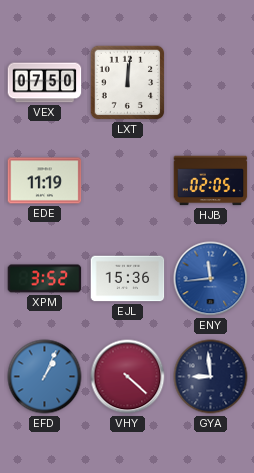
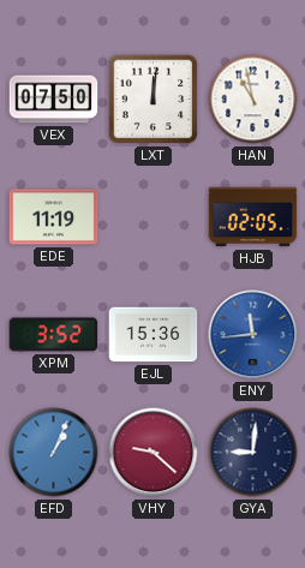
HAN: none -> 10:58
VHY: 4:22 -> 9:22
GYA: 8:59 -> 9:01
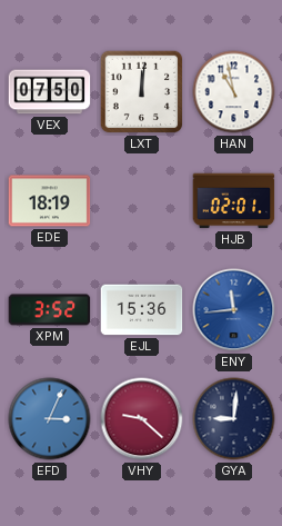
EDE: 11:19 -> 18:19
HJB: 02:05 -> 02:01
EFD: 1:04 -> 3:04
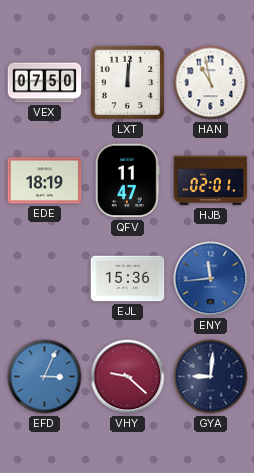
QFV: none -> 11:47
XPM: 3:52 -> none
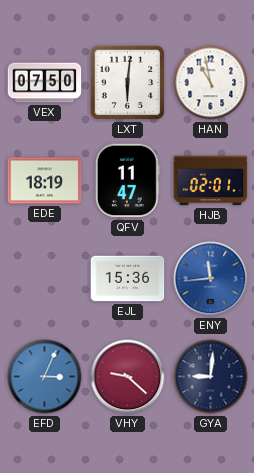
LXT: 12:01 -> 6:01
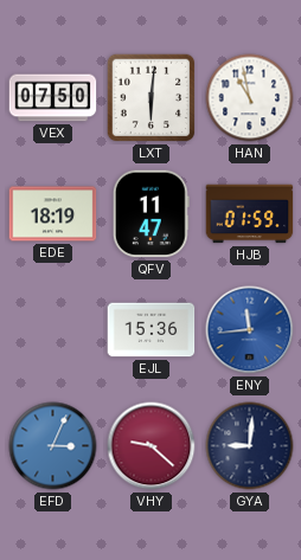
HJB: 02:01 -> 01:59
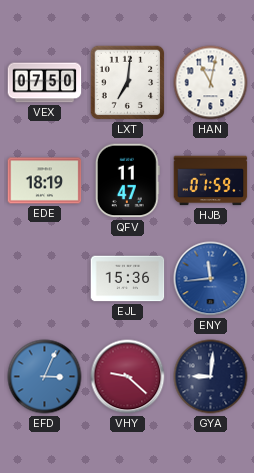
LXT: 6:01 -> 7:01
HAN: 10:58 -> 11:02
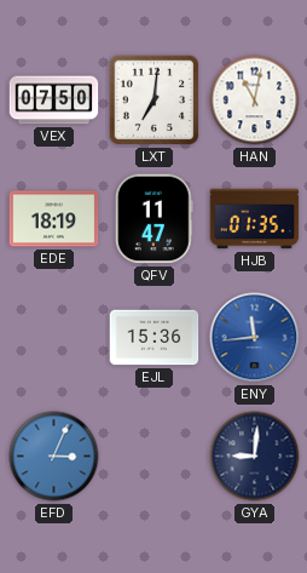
HJB: 01:59 -> 01:35
VHY: 9:22 -> none
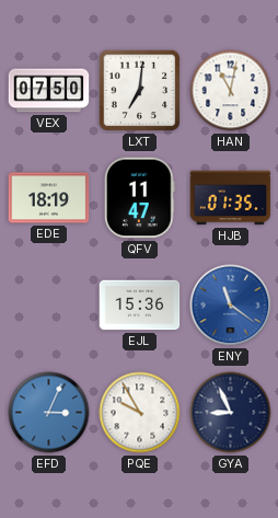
ENY: 11:44 -> 11:21
PQE: none -> 9:55
GYA: 9:01 -> 8:56
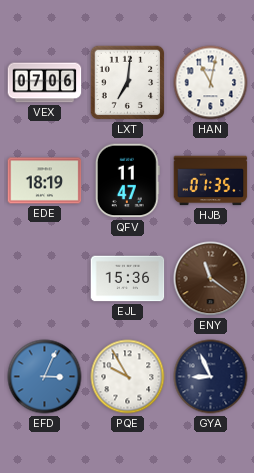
VEX: 07:50 -> 07:06
ENY dial: blue -> brown
